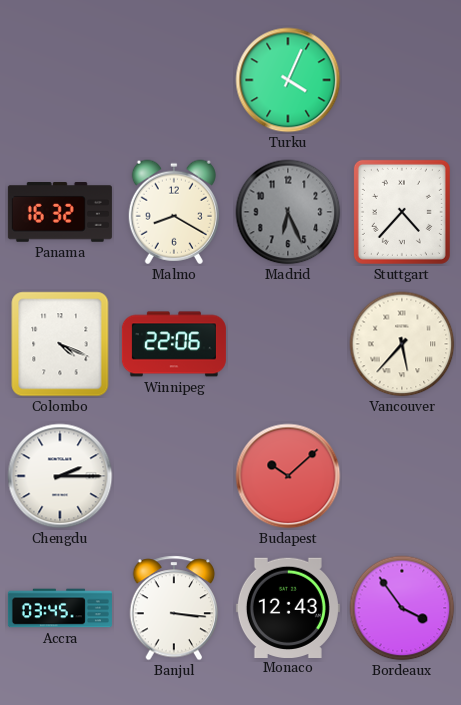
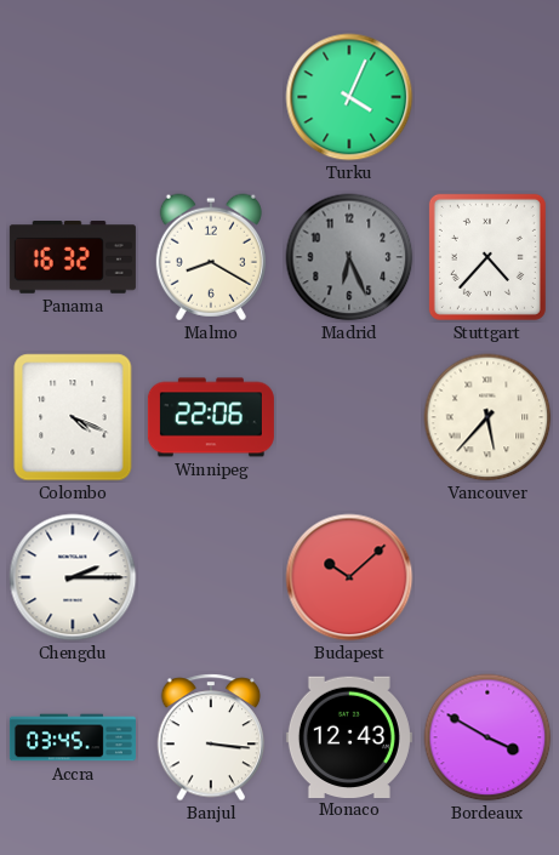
Bordeaux: 3:54 -> 3:50
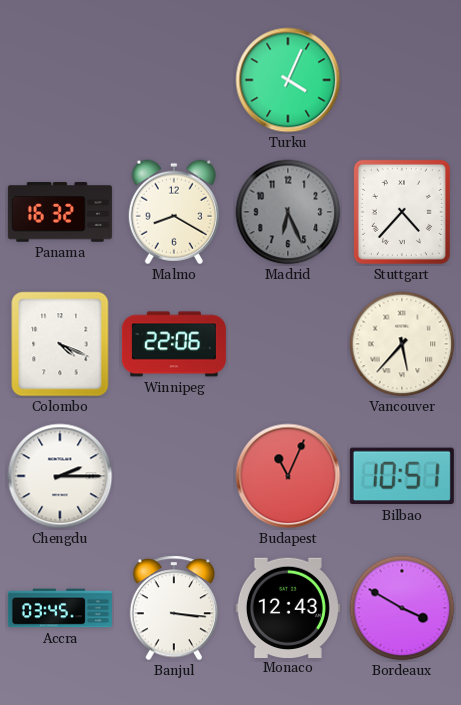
Budapest: 10:08 -> 11:04
Bilbao: none -> 10:51
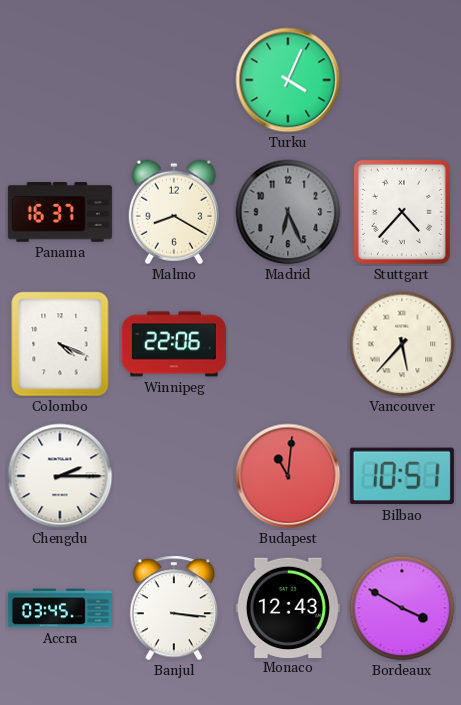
Panama: 16:32 -> 16:37
Budapest: 11:04 -> 11:01
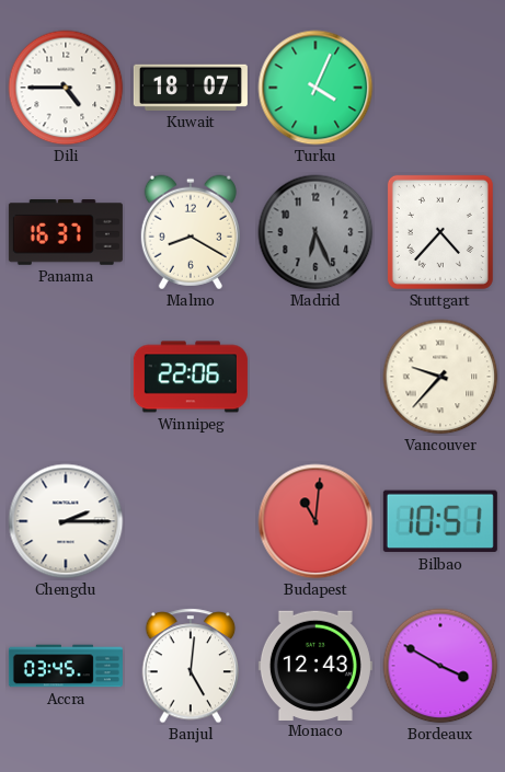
Dili: none -> 4:45
Kuwait: none -> 18:07
Colombo: 4:19 -> none
Vancouver: 5:37 -> 9:37
Banjul: 3:16 -> 5:01
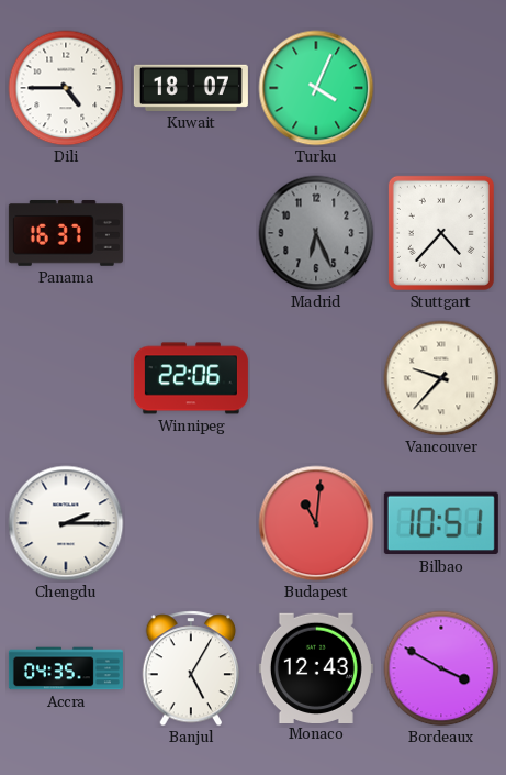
Malmo: 8:20 -> none
Accra: 03:45 -> 04:35
Banjul: 5:01 -> 5:05
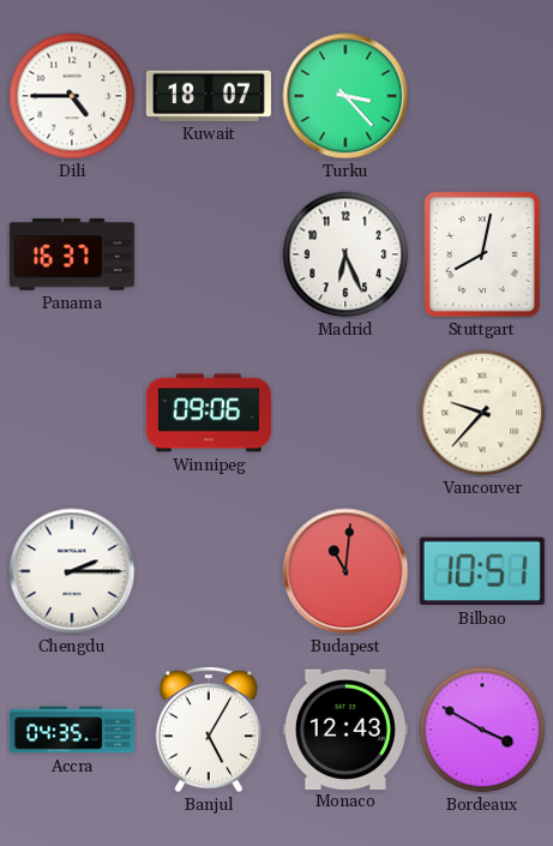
Turku: 4:04 -> 3:23
Madrid dial: grey -> white
Stuttgart: 4:37 -> 8:02
Winnipeg: 22:06 -> 09:06
